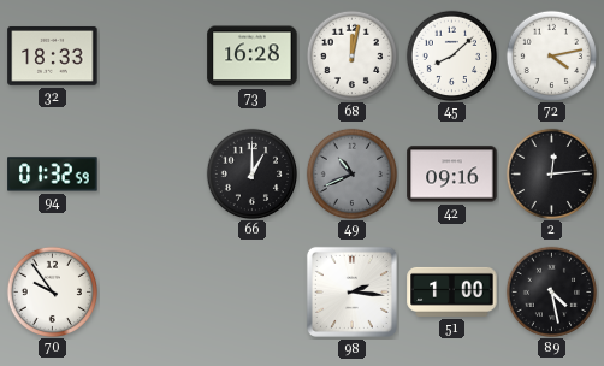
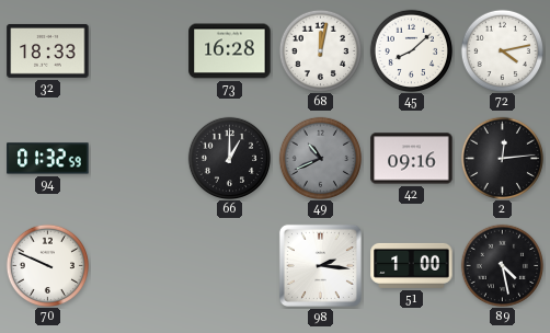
70: 9:54 -> 9:49
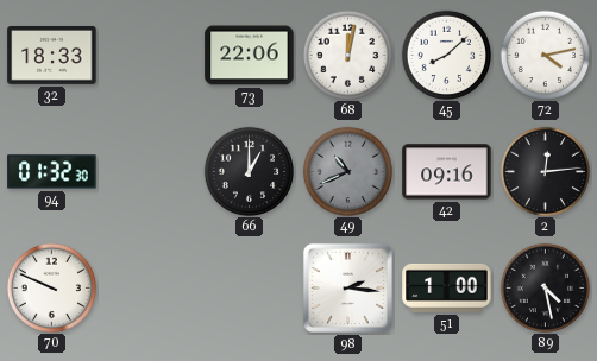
73: 16:28 -> 22:06
94: 01:32:59 -> 01:32:30
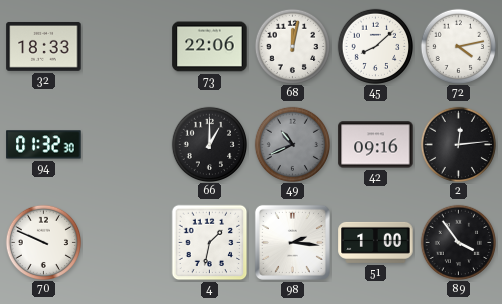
4: none -> 1:32
89: 4:28 -> 3:54
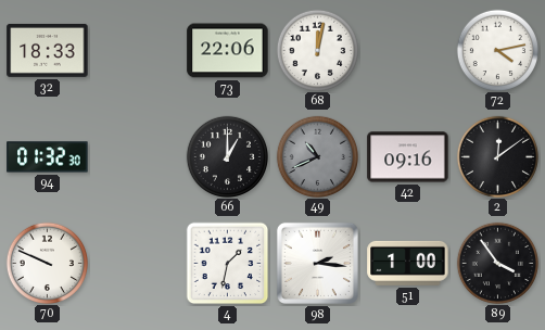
45: 8:08 -> none
2: 12:14 -> 12:09
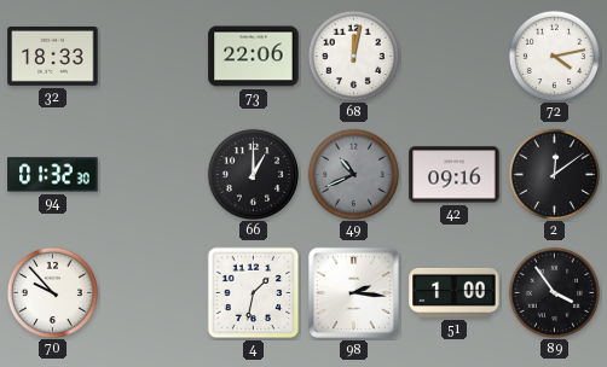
70: 9:49 -> 9:53
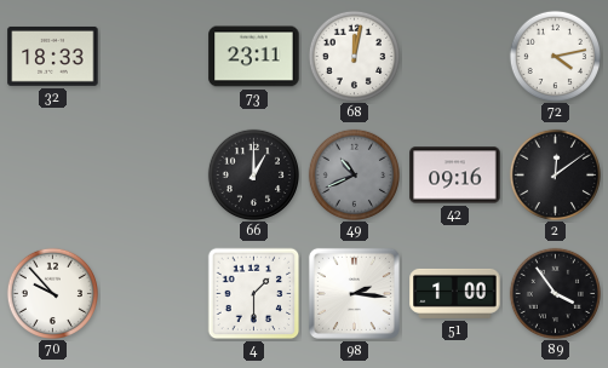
73: 22:06 -> 23:11
94: 01:32 -> none
4: 1:32 -> 1:30
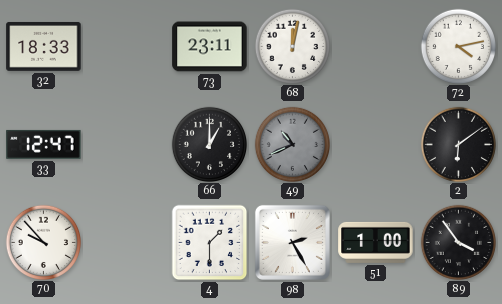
33: none -> 12:47
42: 09:16 -> none
2: 12:09 -> 6:09
98: 2:16 -> 2:25
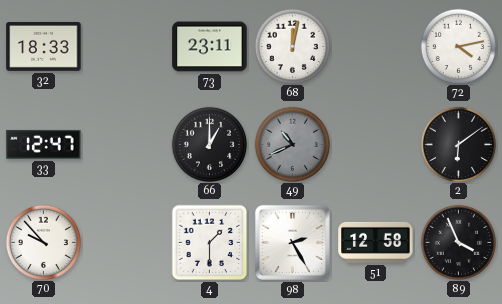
51: 1:00 -> 12:58
89: 3:54 -> 3:56
